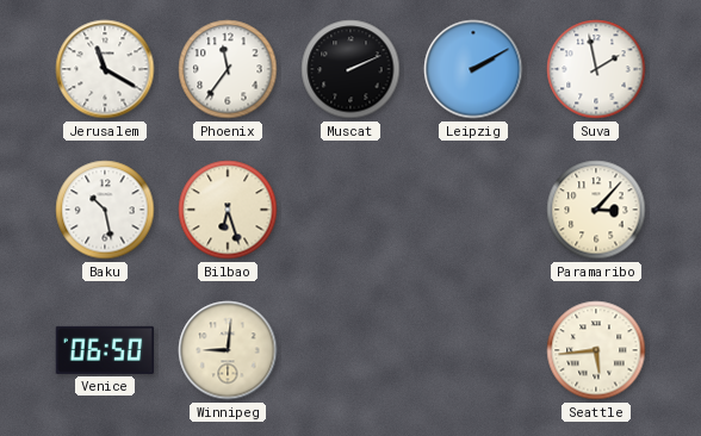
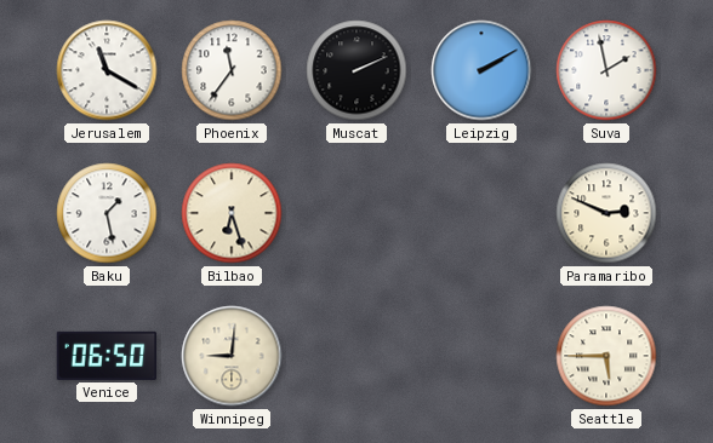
Baku: 10:28 -> 1:28
Paramaribo: 3:07 -> 2:49
Seattle: 5:44 -> 5:45
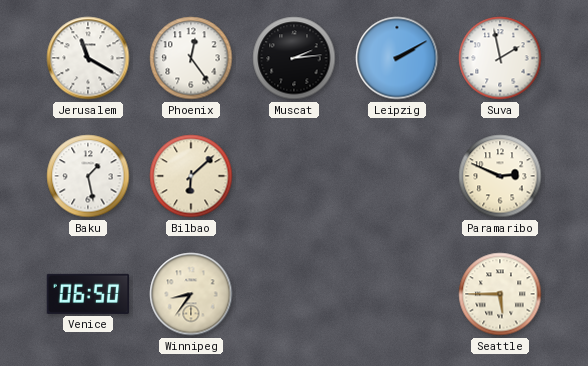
Phoenix: 11:36 -> 12:24
Muscat: 2:11 -> 2:14
Bilbao: 6:27 -> 6:08
Winnipeg: 9:01 -> 8:36
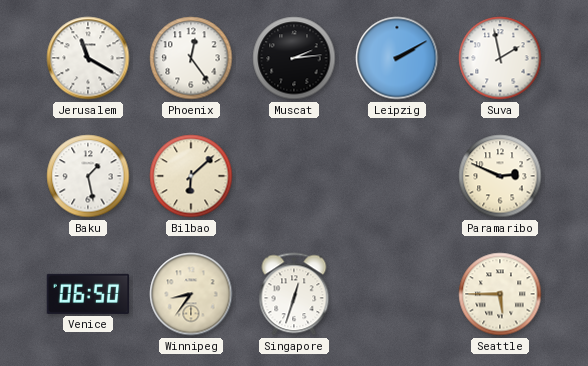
Singapore: none -> 12:33
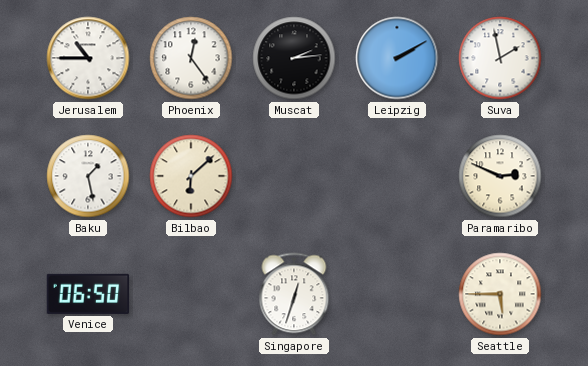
Jerusalem: 11:20 -> 10:45
Winnipeg: 8:36 -> none
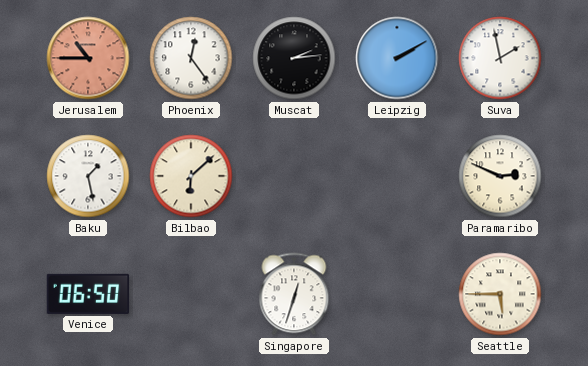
Jerusalem dial: white -> salmon
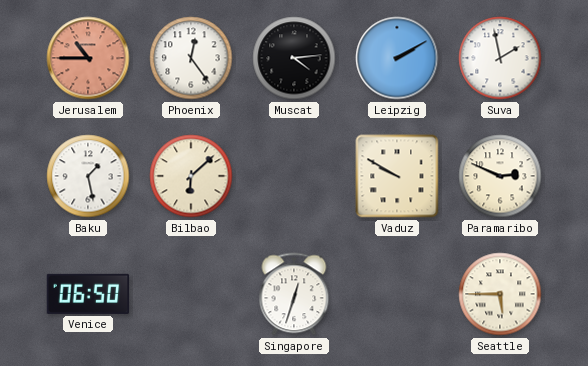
Muscat: 2:14 -> 4:14
Vaduz: none -> 9:50
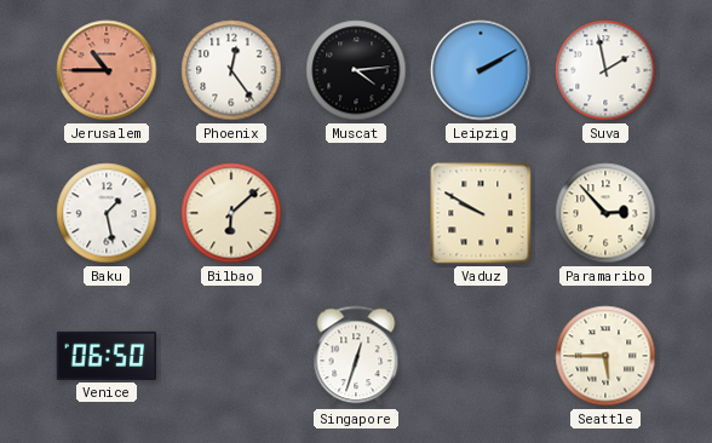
Paramaribo: 2:49 -> 2:53
